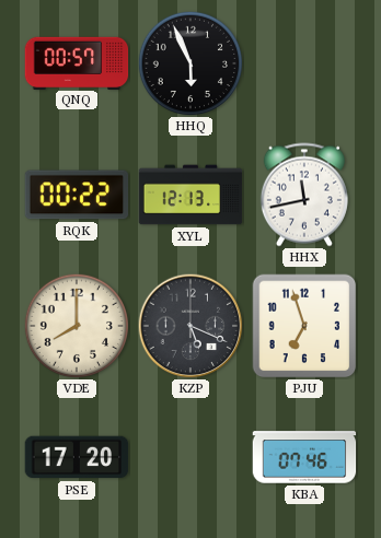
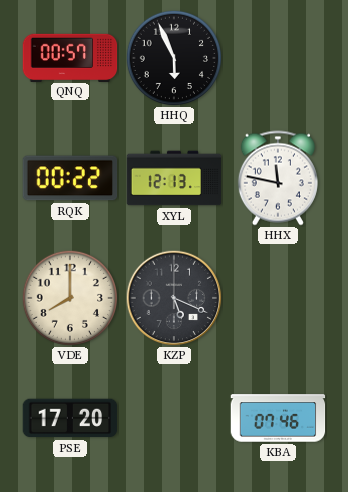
HHX: 11:43 -> 11:47
PJU: 6:57 -> none
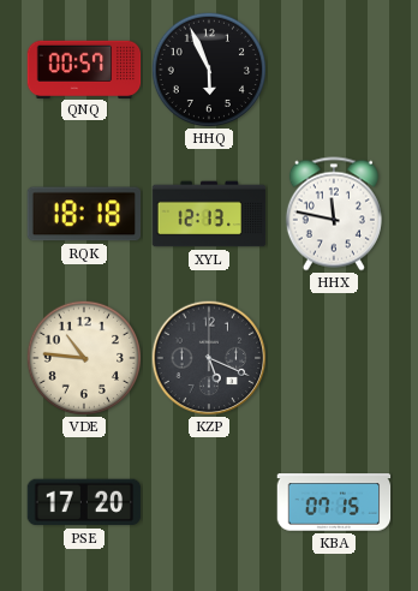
RQK: 00:22 -> 18:18
VDE: 8:00 -> 10:46
KBA: 07:46 -> 07:15
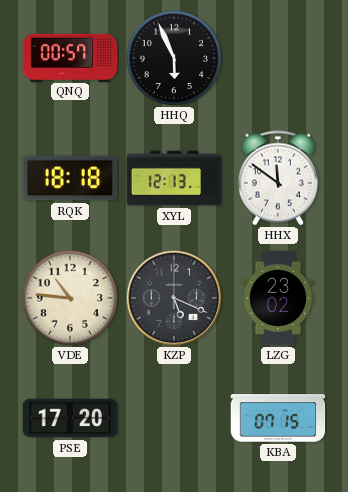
HHX: 11:47 -> 11:51
LZG: none -> 23:02
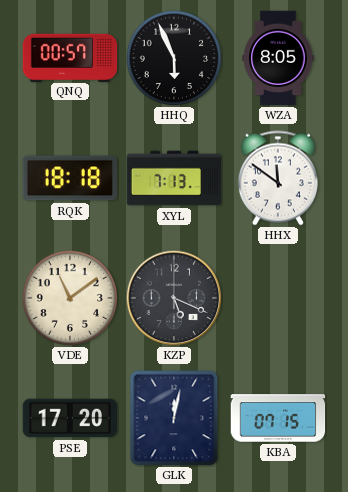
WZA: none -> 8:05
XYL: 12:13 -> 7:13
VDE: 10:46 -> 11:09
LZG: 23:02 -> none
GLK: none -> 12:02
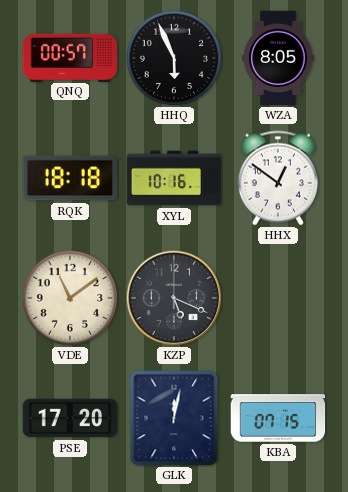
XYL: 7:13 -> 10:16
HHX: 11:51 -> 12:51
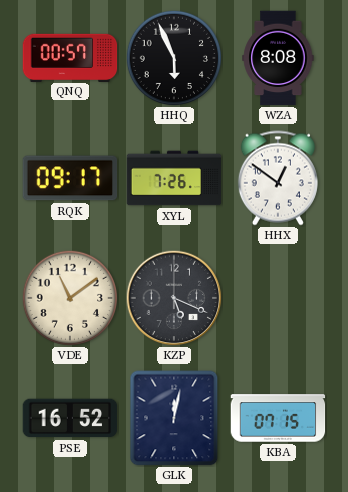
WZA: 8:05 -> 8:08
RQK: 18:18 -> 09:17
XYL: 10:16 -> 7:26
PSE: 17:20 -> 16:52
